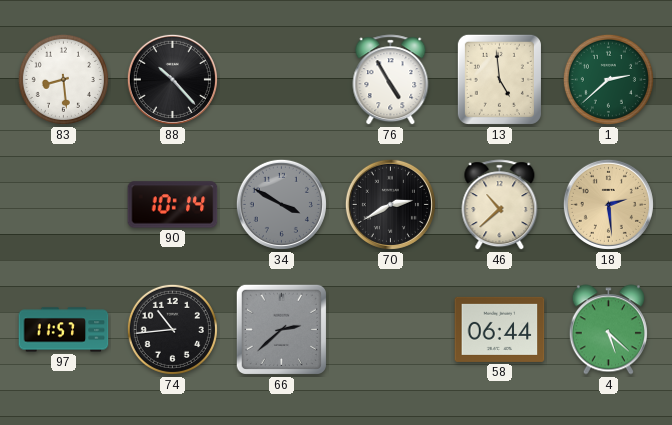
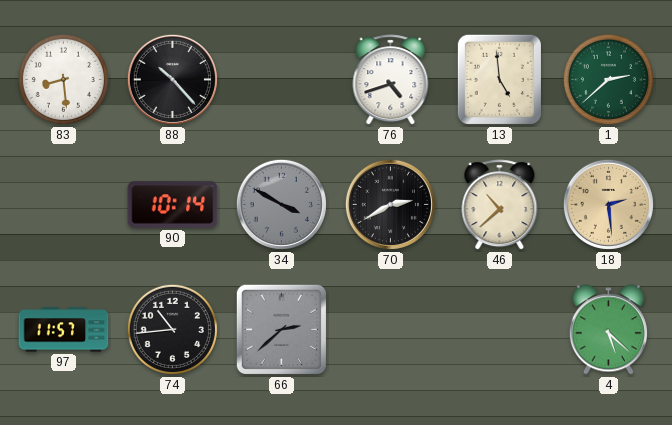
76: 4:55 -> 4:42
58: 06:44 -> none
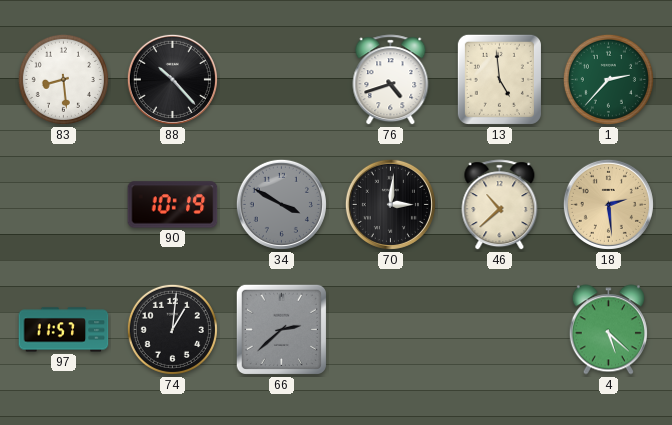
1: 2:38 -> 2:37
90: 10:14 -> 10:19
70: 2:40 -> 3:01
74: 10:44 -> 1:01
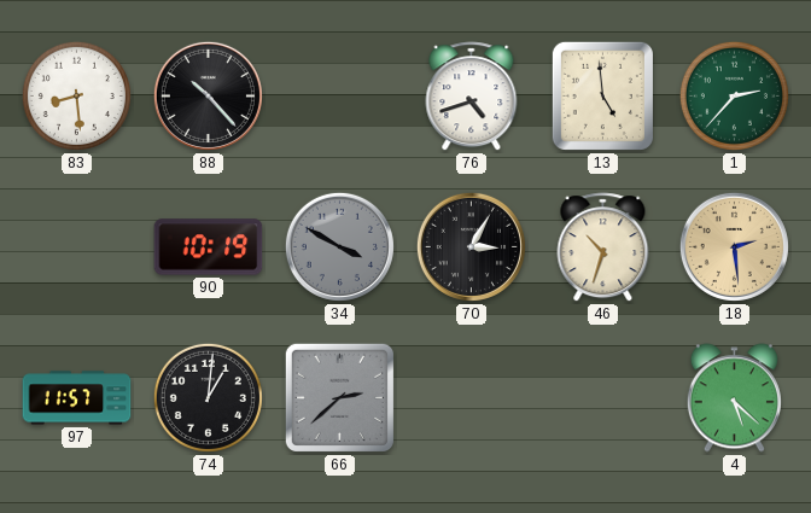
70: 3:01 -> 3:05
46: 10:38 -> 10:33
